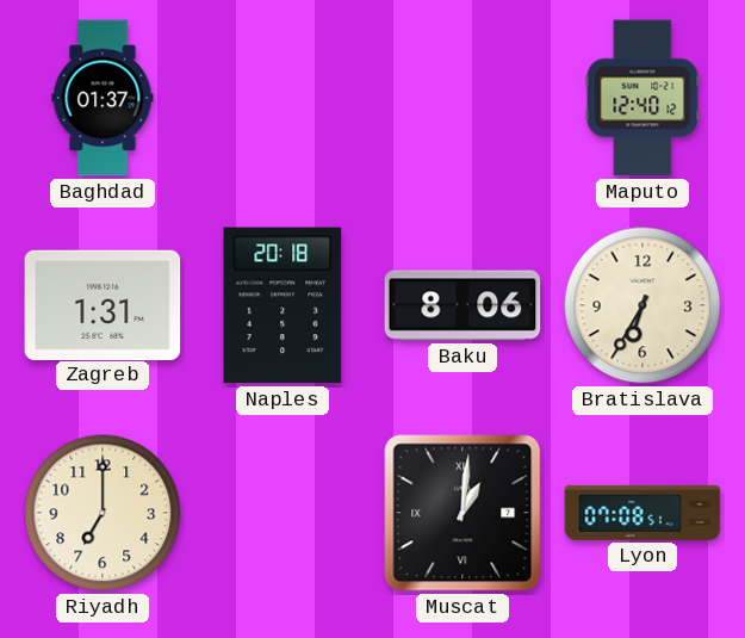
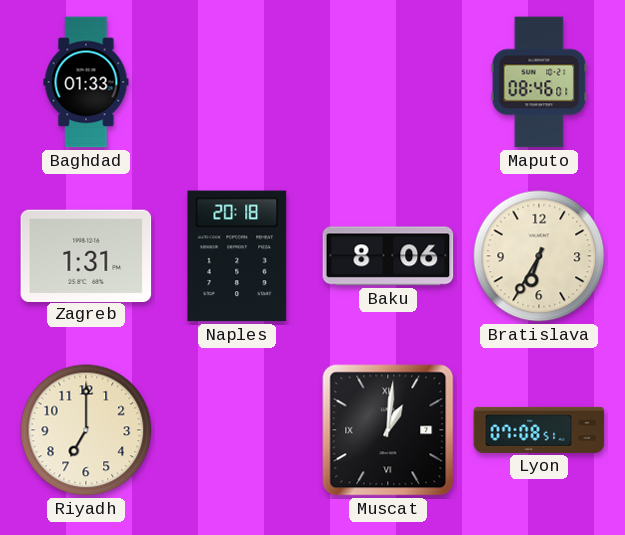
Baghdad: 01:37 -> 01:33
Maputo: 12:40 -> 08:46
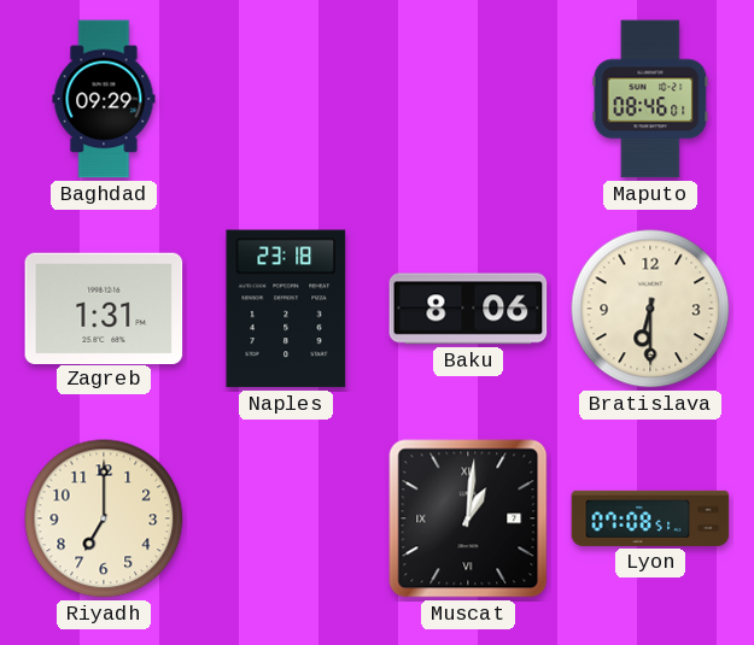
Baghdad: 01:33 -> 09:29
Naples: 20:18 -> 23:18
Bratislava: 6:35 -> 6:30
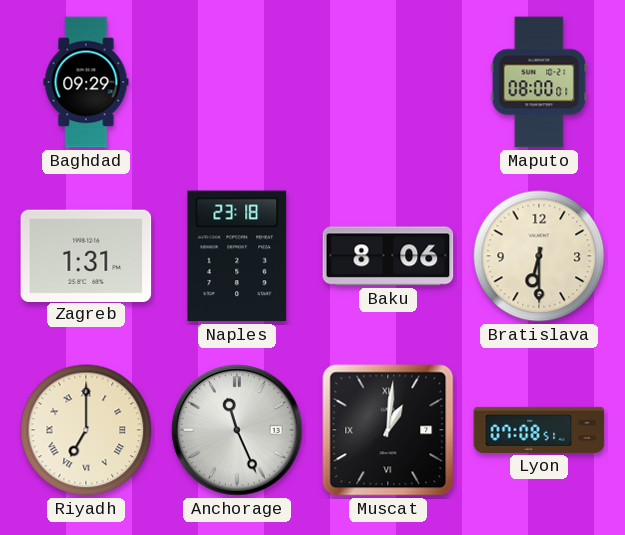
Maputo: 08:46 -> 08:00
Riyadh numerals: Arabic -> Roman
Anchorage: none -> 11:26
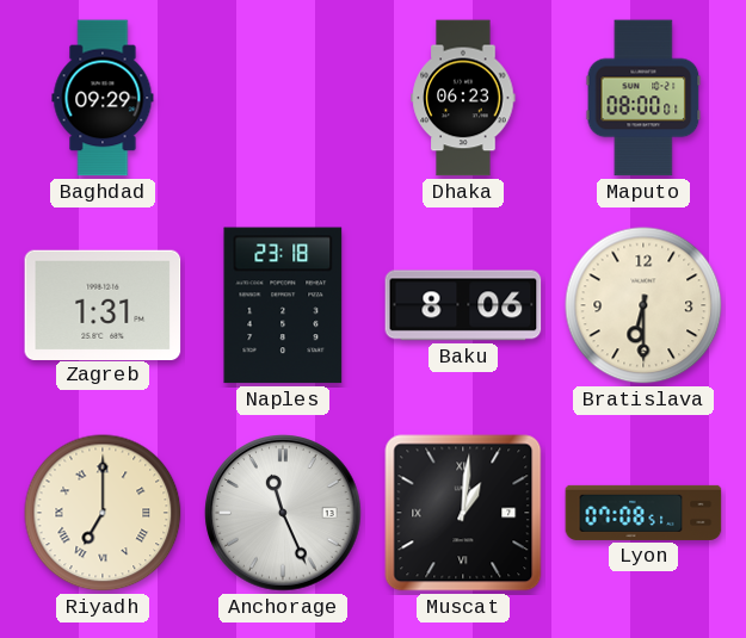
Dhaka: none -> 06:23
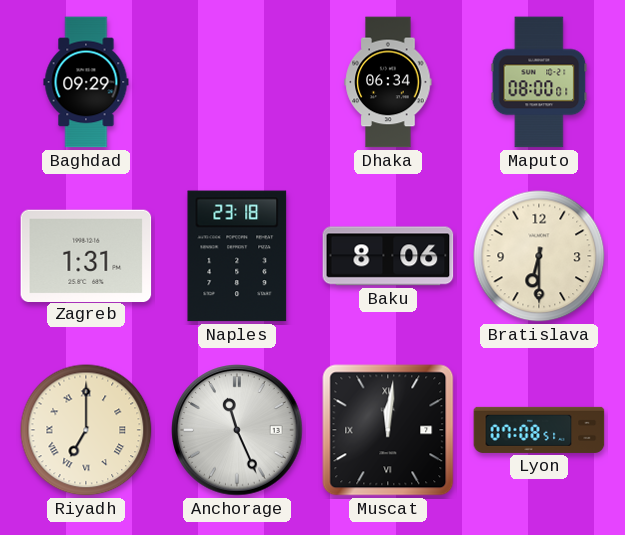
Dhaka: 06:23 -> 06:34
Muscat: 1:01 -> 12:01
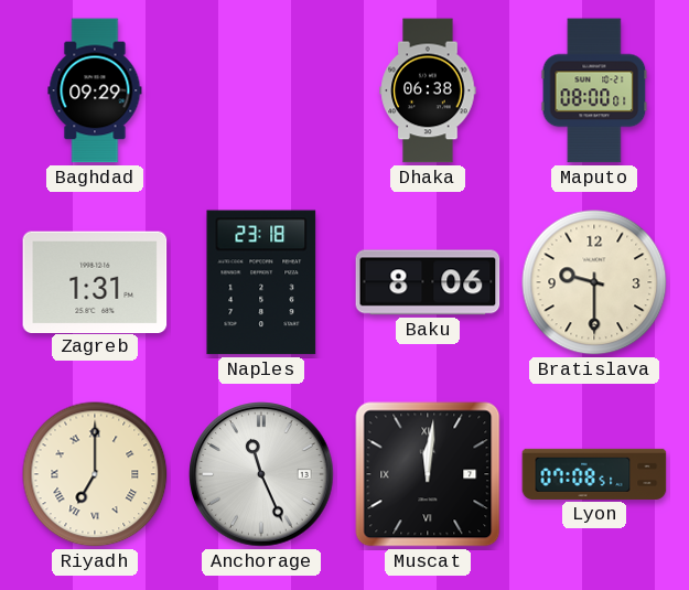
Dhaka: 06:34 -> 06:38
Bratislava: 6:30 -> 9:30
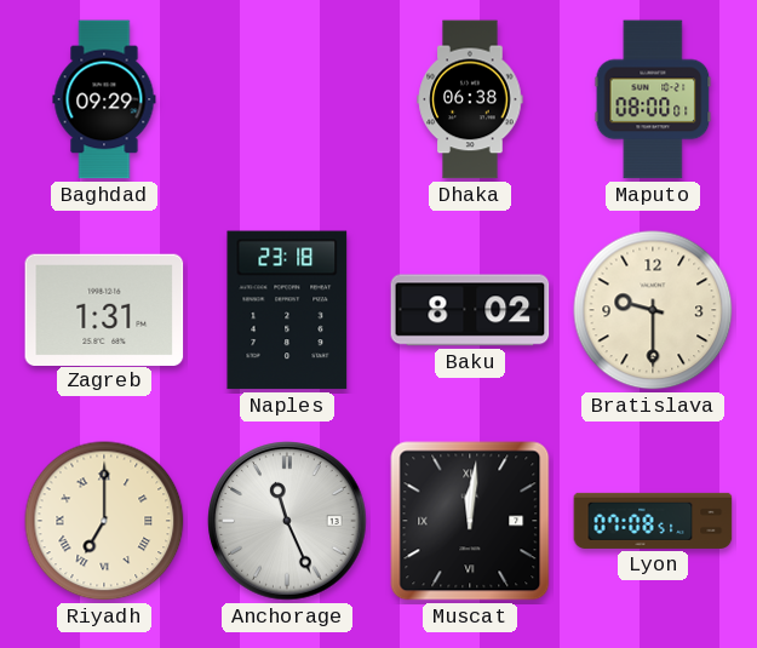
Baku: 8:06 -> 8:02
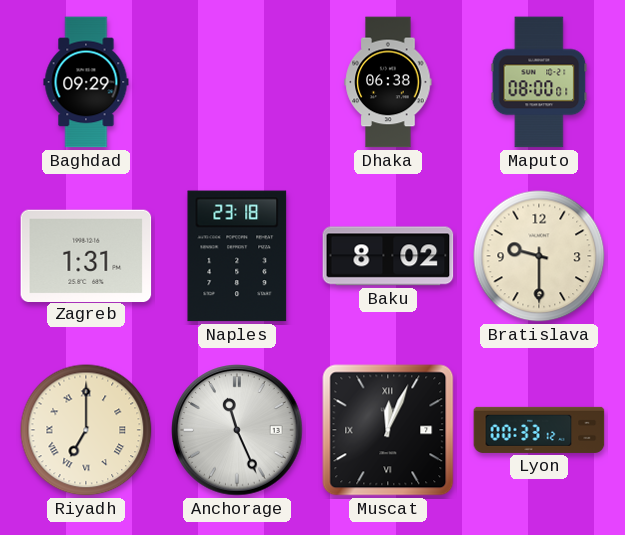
Muscat: 12:01 -> 12:04
Lyon: 07:08 -> 00:33
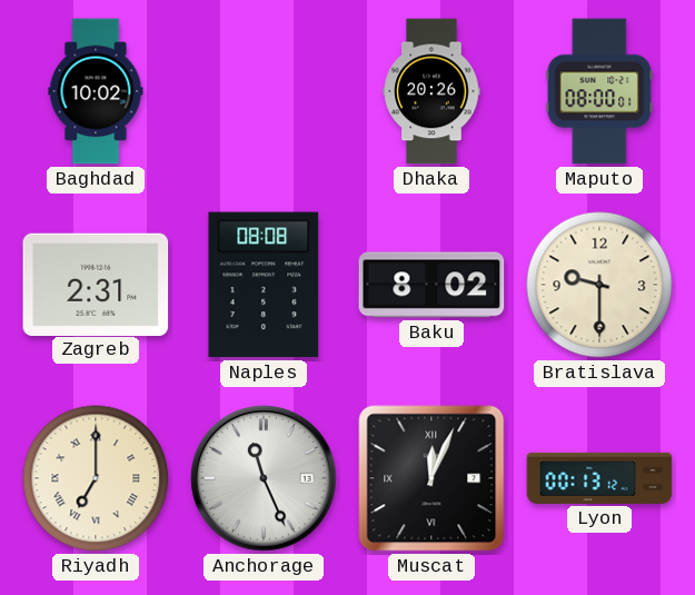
Baghdad: 09:29 -> 10:02
Dhaka: 06:38 -> 20:26
Zagreb: 1:31 -> 2:31
Naples: 23:18 -> 08:08
Lyon: 00:33 -> 00:13
